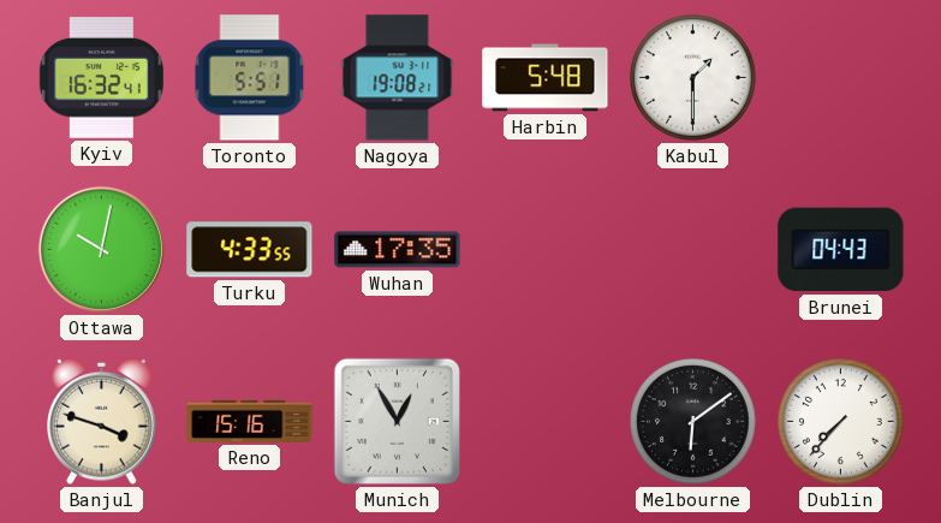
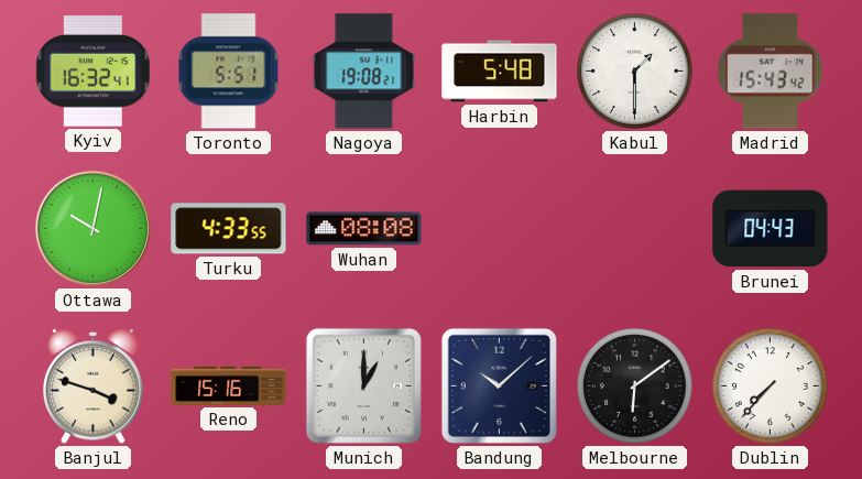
Madrid: none -> 15:43
Wuhan: 17:35 -> 08:08
Munich: 12:55 -> 1:00
Bandung: none -> 10:08
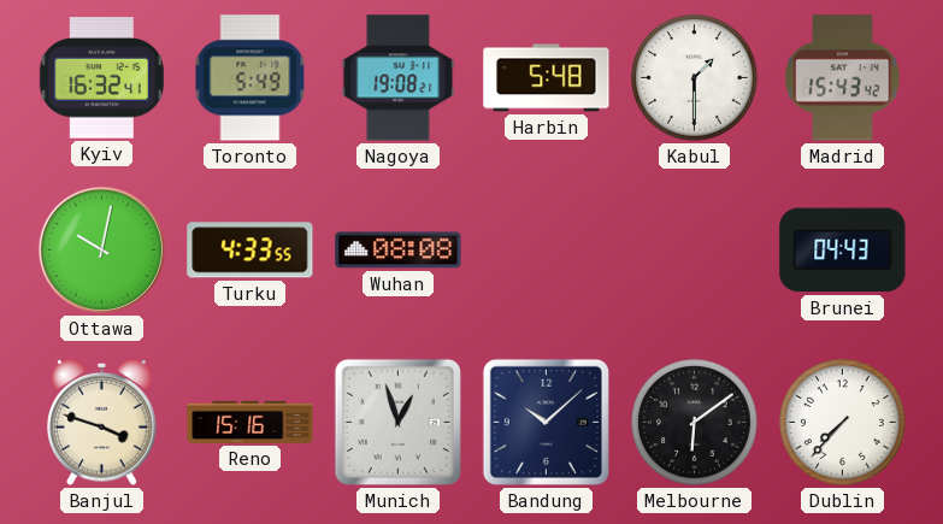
Toronto: 5:51 -> 5:49
Munich: 1:00 -> 12:57
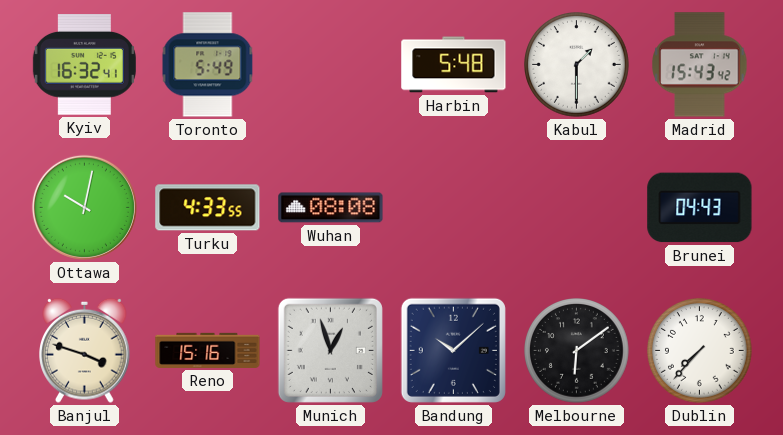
Nagoya: 19:08 -> none
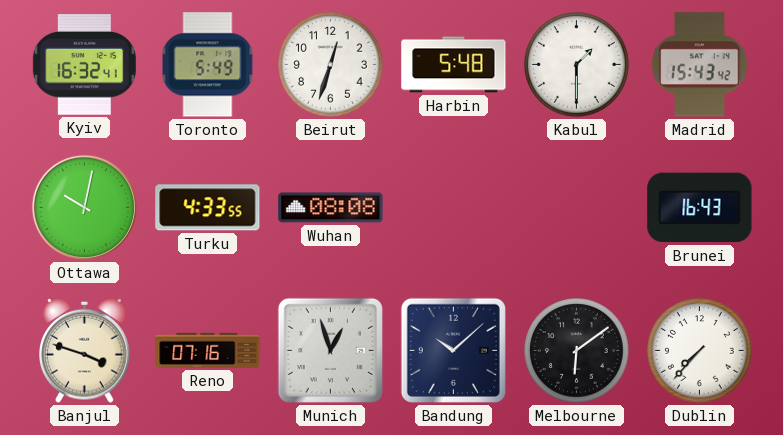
Beirut: none -> 12:33
Brunei: 04:43 -> 16:43
Reno: 15:16 -> 07:16
